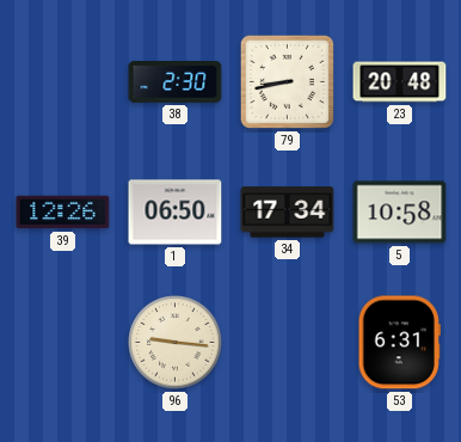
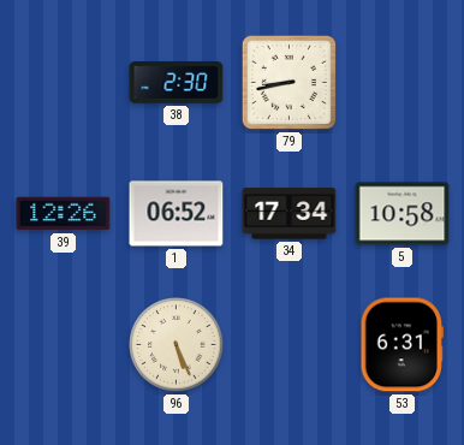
23: 20:48 -> none
1: 06:50 -> 06:52
96: 9:16 -> 5:26
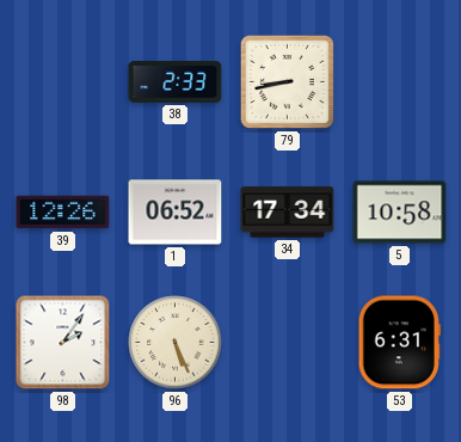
38: 2:30 -> 2:33
98: none -> 2:06
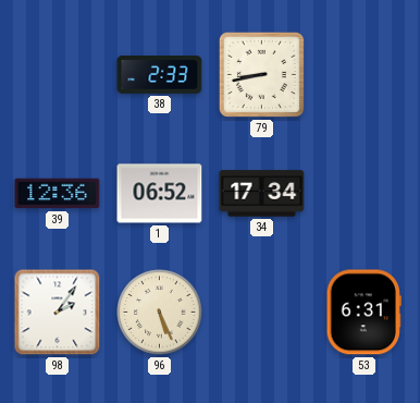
39: 12:26 -> 12:36
5: 10:58 -> none
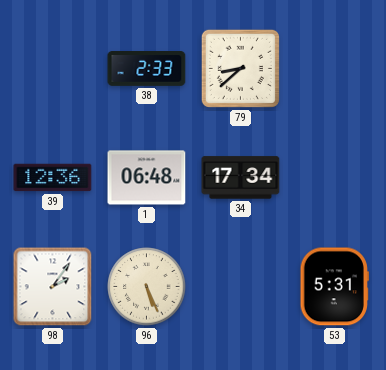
79: 8:43 -> 8:38
1: 06:52 -> 06:48
53: 6:31 -> 5:31
